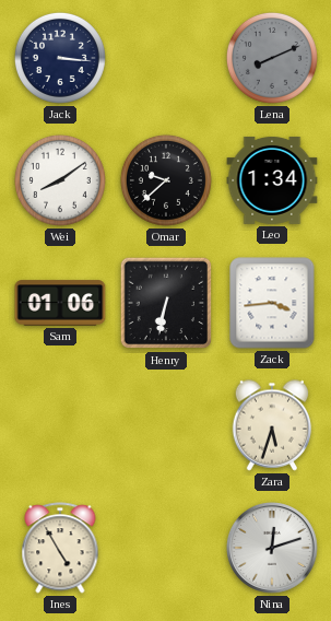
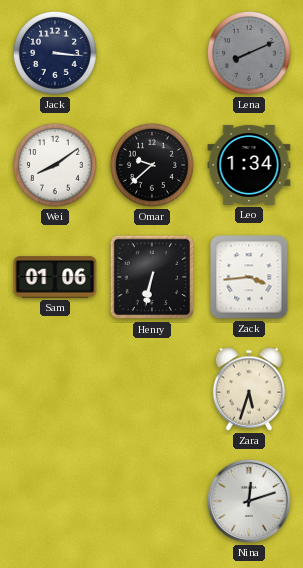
Ines: 4:55 -> none
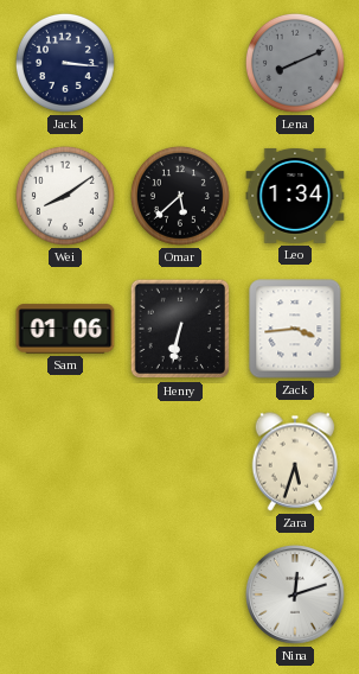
Omar: 9:38 -> 5:38
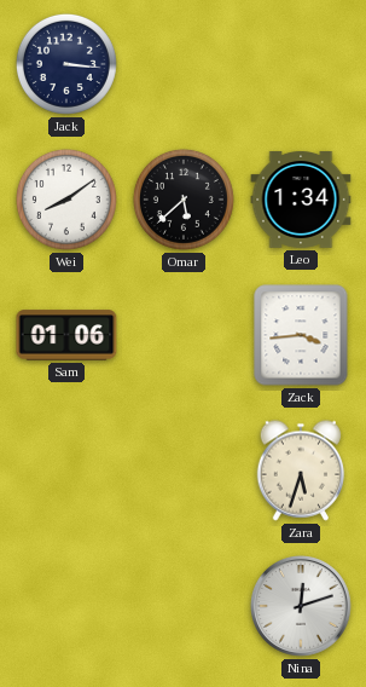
Lena: 8:11 -> none
Henry: 6:32 -> none
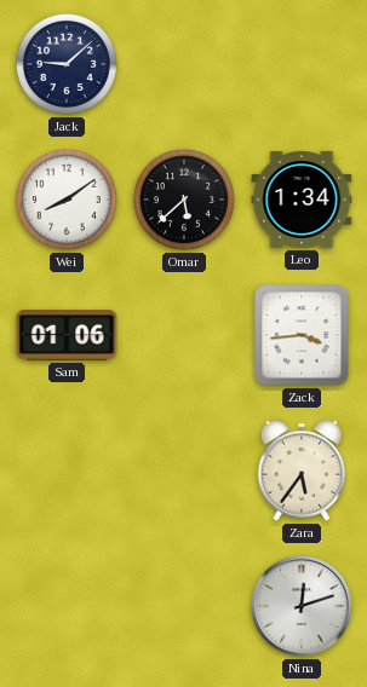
Jack: 3:16 -> 9:08
Zara: 5:33 -> 5:36
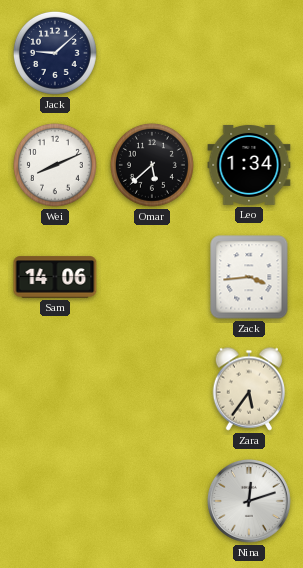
Wei: 8:09 -> 8:11
Sam: 01:06 -> 14:06
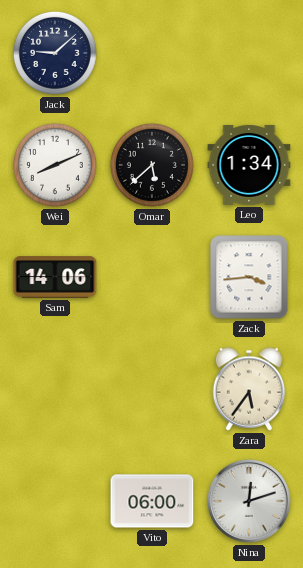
Vito: none -> 06:00
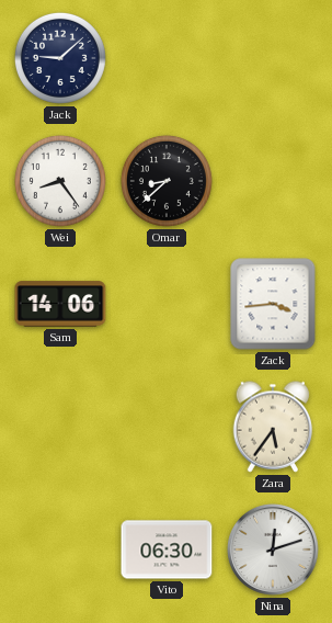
Wei: 8:11 -> 8:24
Omar: 5:38 -> 8:38
Leo: 1:34 -> none
Vito: 06:00 -> 06:30
